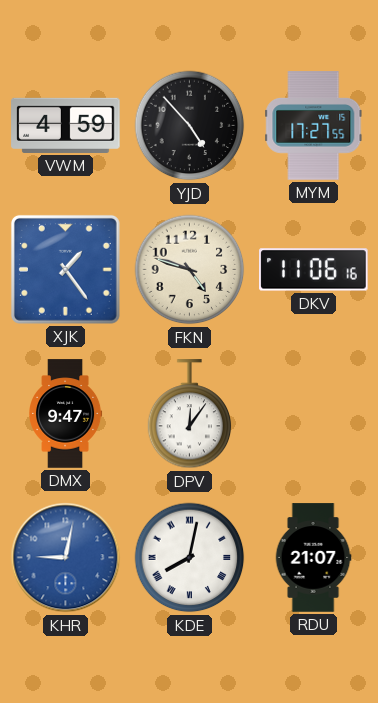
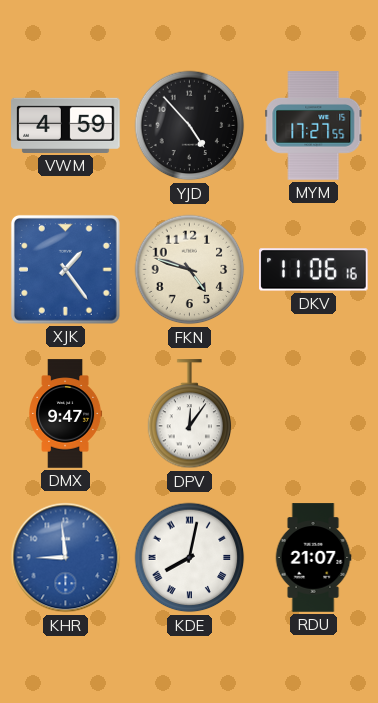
KHR: 9:02 -> 8:59
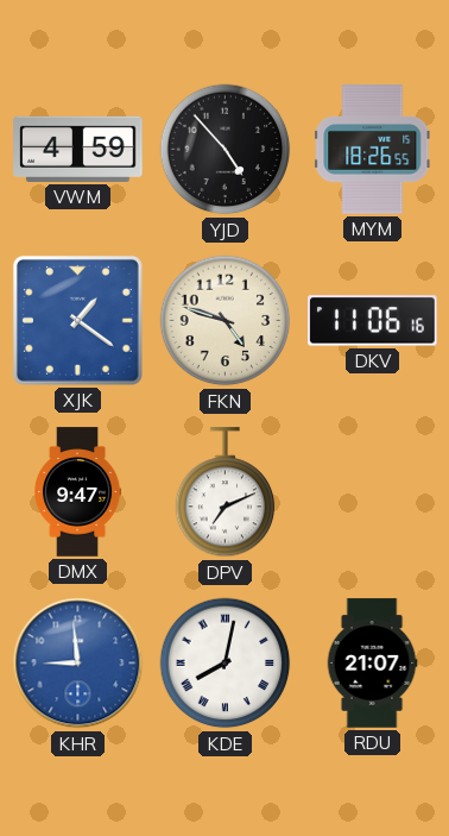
MYM: 17:27 -> 18:26
XJK: 1:24 -> 1:21
DPV: 12:06 -> 7:11
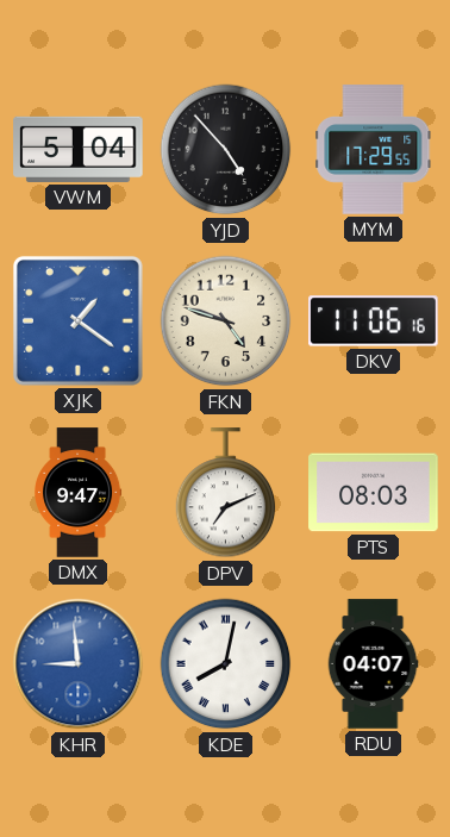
VWM: 4:59 -> 5:04
MYM: 18:26 -> 17:29
PTS: none -> 08:03
RDU: 21:07 -> 04:07
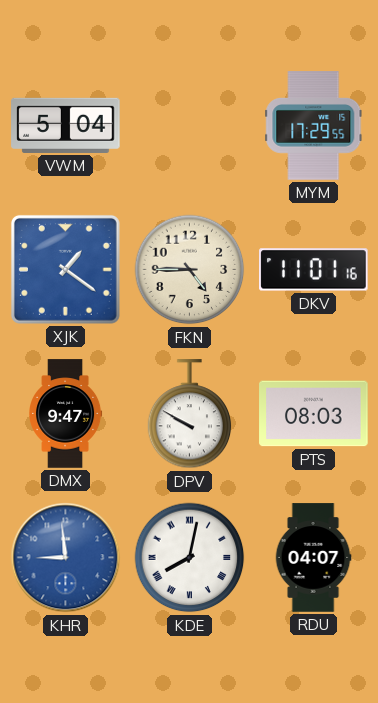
YJD: 4:53 -> none
FKN: 4:48 -> 4:45
DKV: 11:06 -> 11:01
DPV: 7:11 -> 9:50
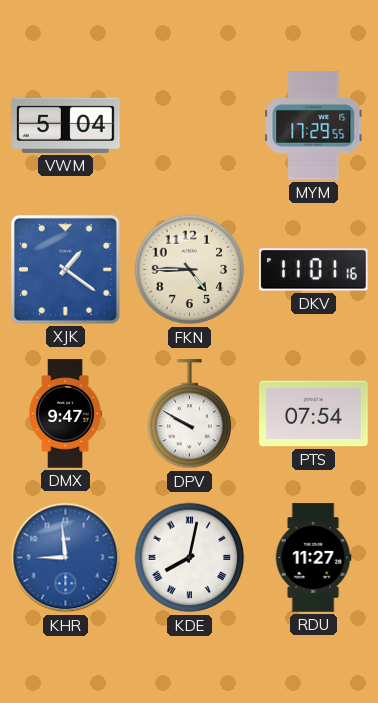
PTS: 08:03 -> 07:54
RDU: 04:07 -> 11:27
